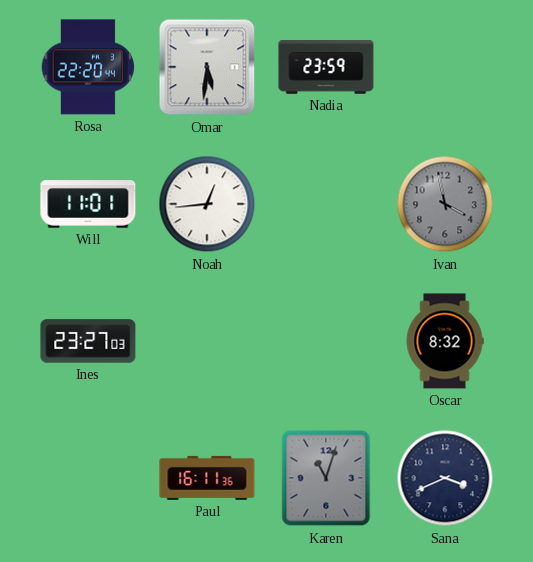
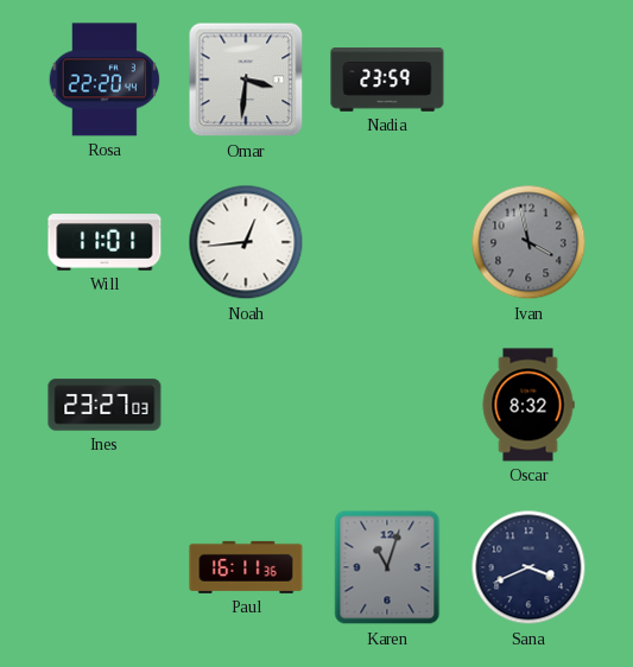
Omar: 5:31 -> 3:31
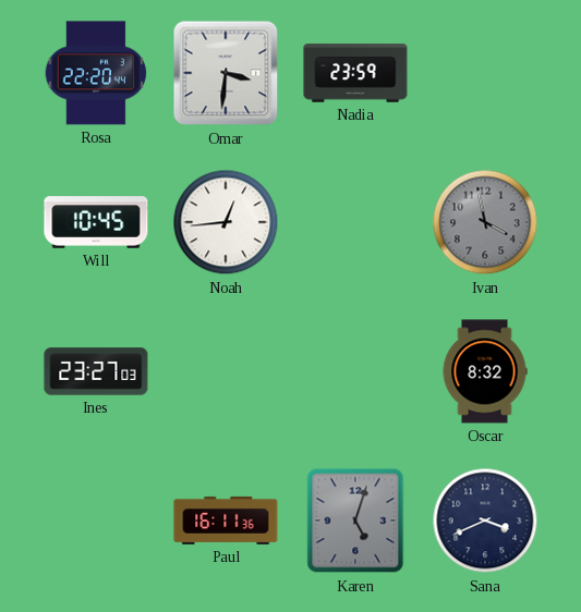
Will: 11:01 -> 10:45
Karen: 11:03 -> 5:03
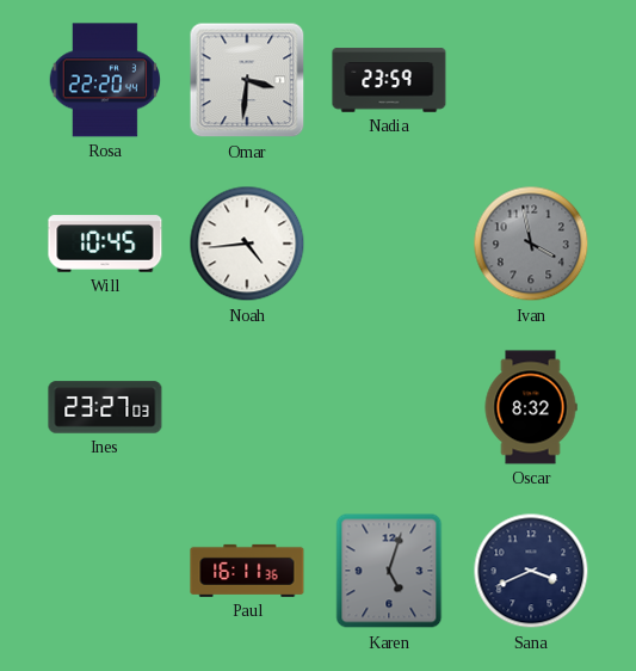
Noah: 12:44 -> 4:44
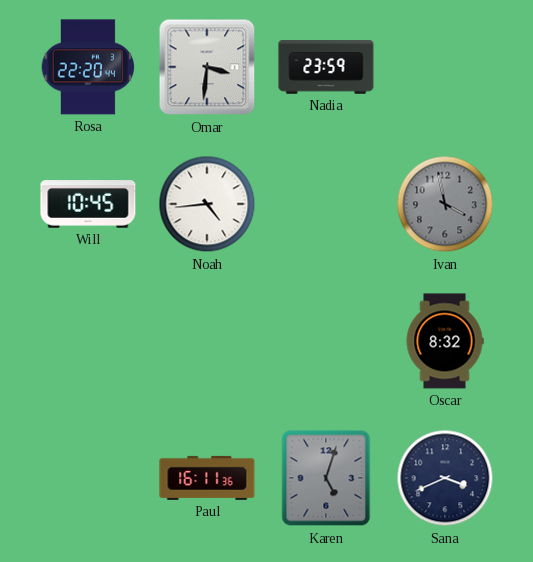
Ines: 23:27 -> none
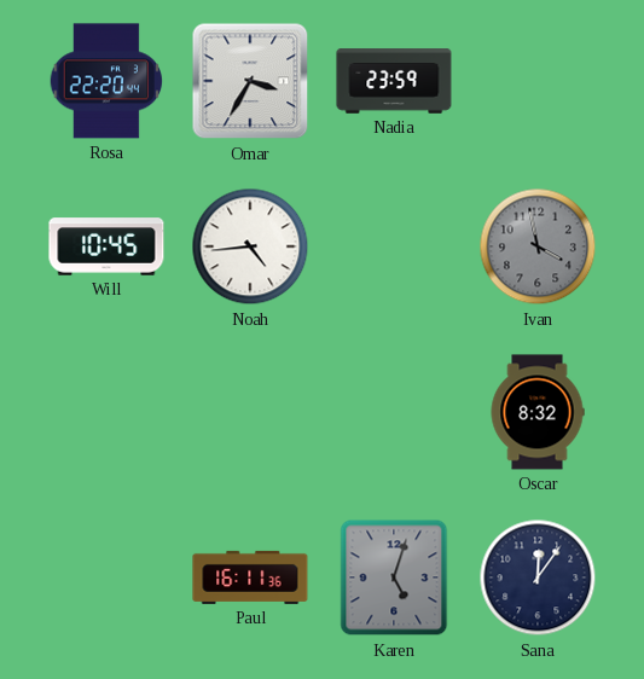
Omar: 3:31 -> 3:35
Sana: 3:41 -> 12:06
